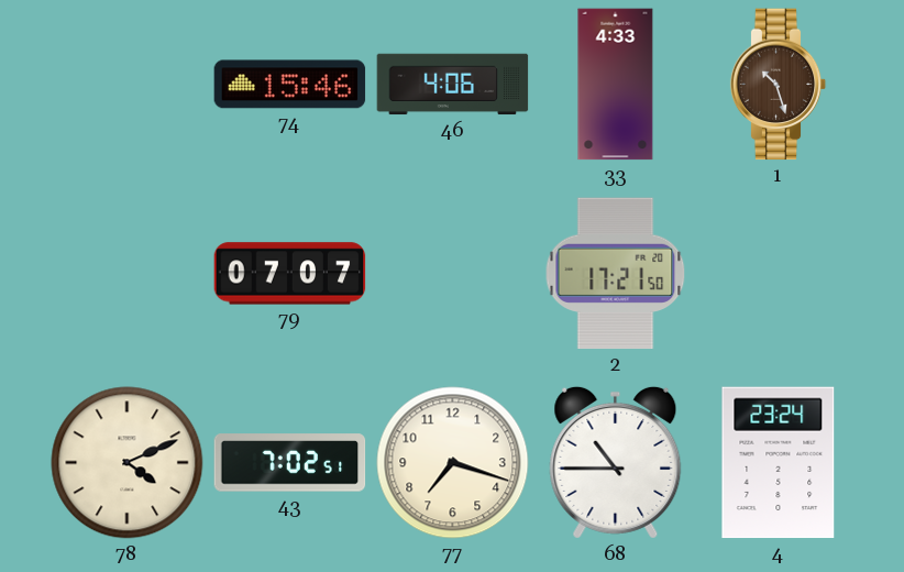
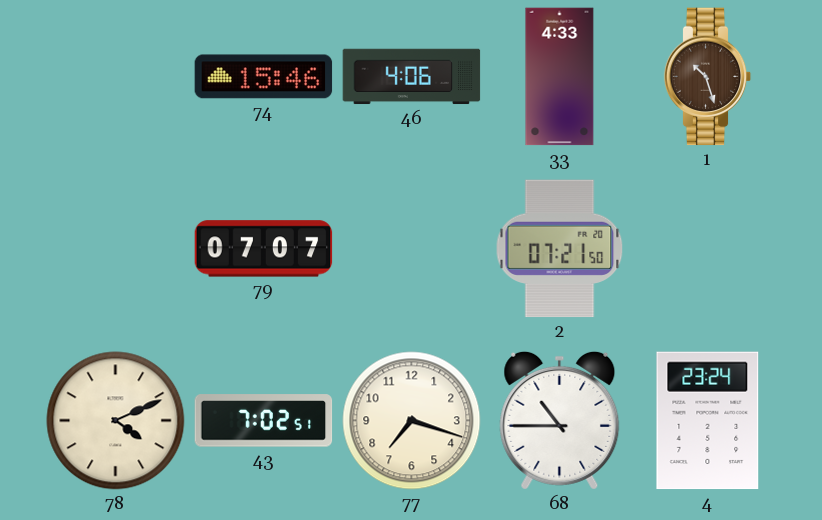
2: 17:21 -> 07:21
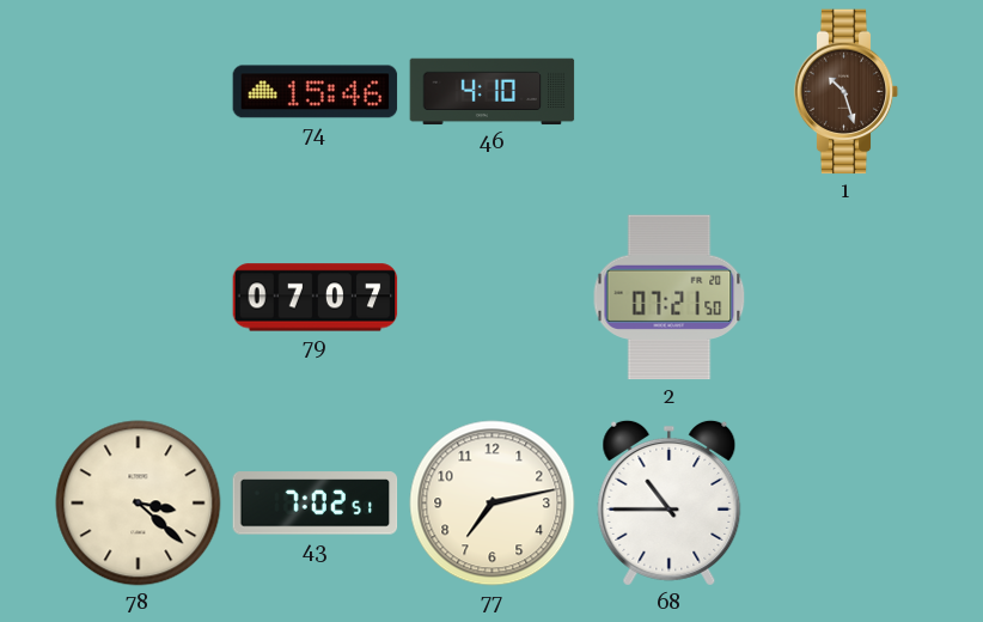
46: 4:06 -> 4:10
33: 4:33 -> none
78: 4:11 -> 3:22
77: 7:18 -> 7:13
4: 23:24 -> none
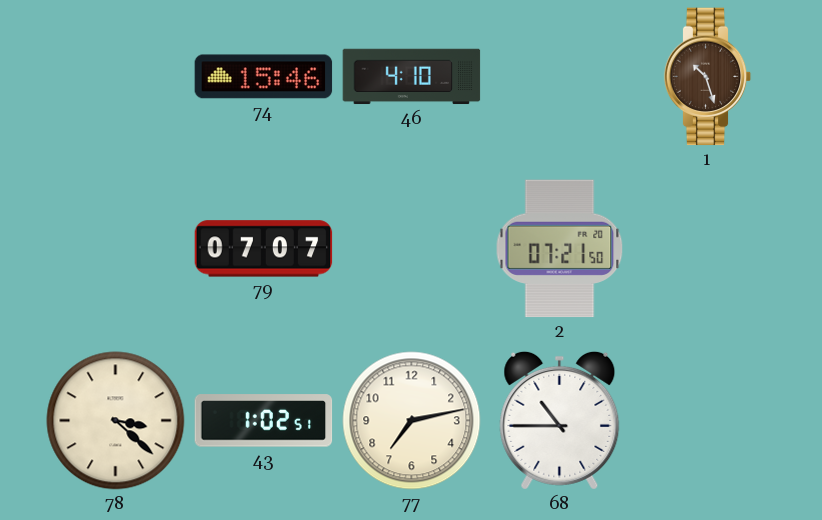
43: 7:02 -> 1:02
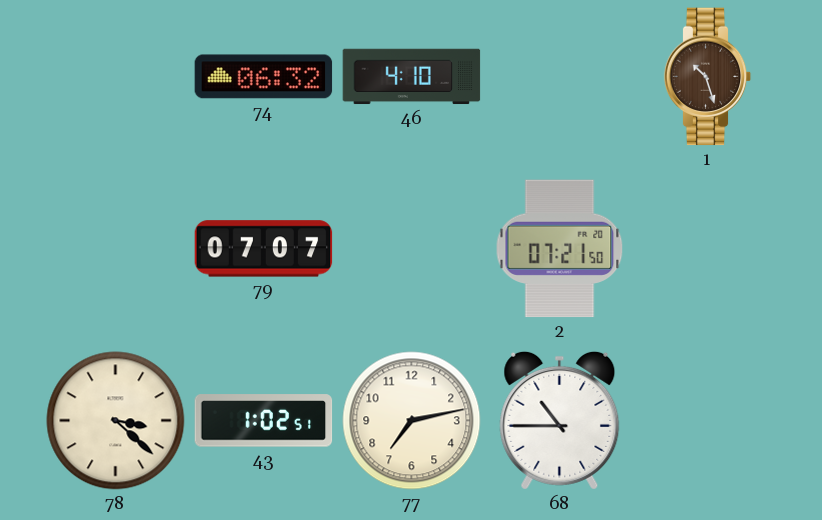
74: 15:46 -> 06:32
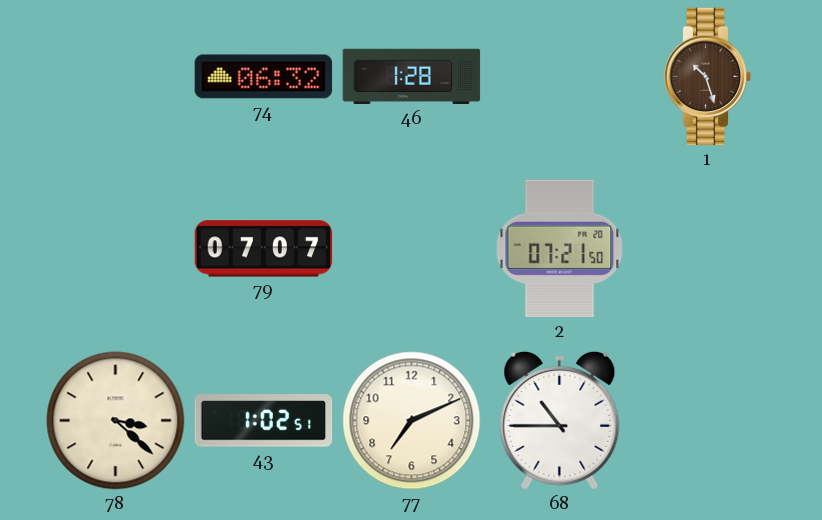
46: 4:10 -> 1:28
77: 7:13 -> 7:11
